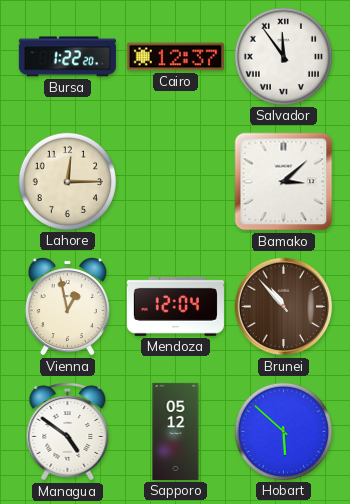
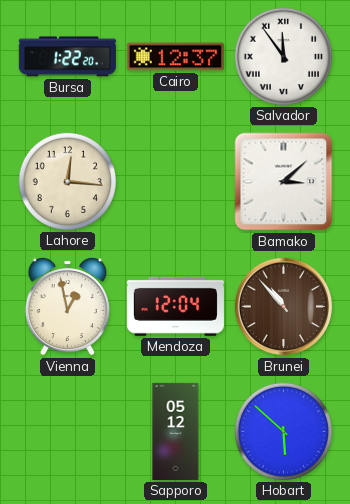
Lahore: 12:15 -> 12:16
Managua: 4:51 -> none
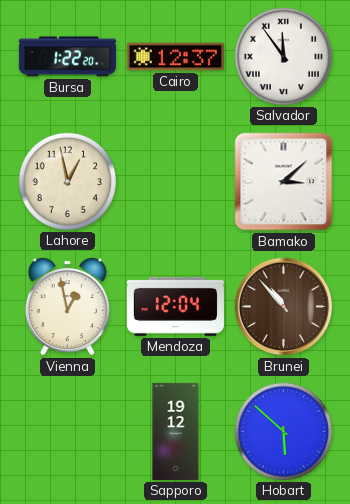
Lahore: 12:16 -> 12:58
Sapporo: 05:12 -> 19:12
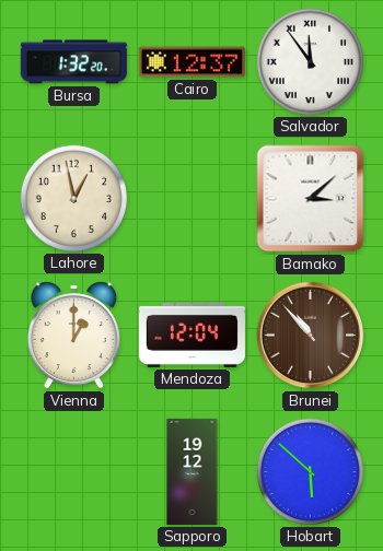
Bursa: 1:22 -> 1:32
Vienna: 12:58 -> 1:00
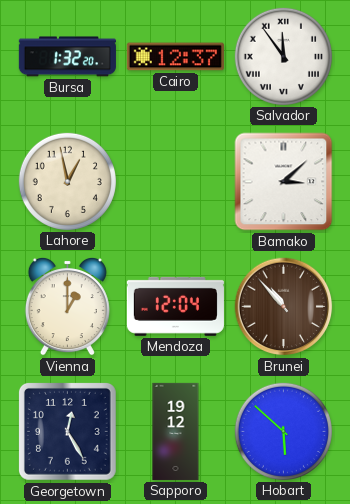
Georgetown: none -> 12:25
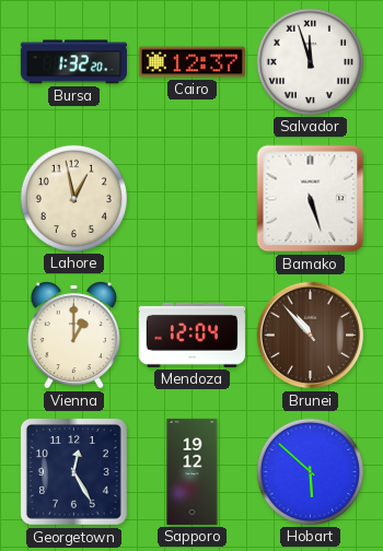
Salvador: 11:54 -> 11:57
Bamako: 3:08 -> 5:27
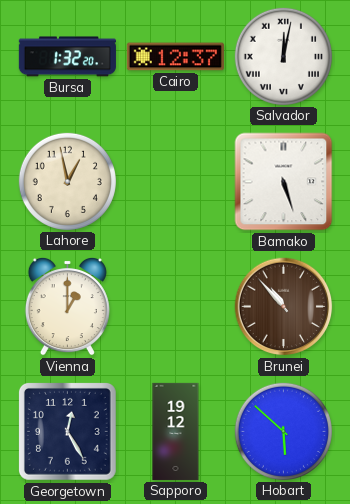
Salvador: 11:57 -> 12:02
Mendoza: 12:04 -> none
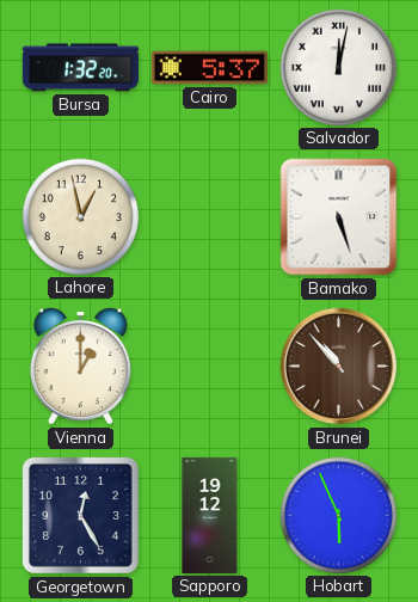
Cairo: 12:37 -> 5:37
Hobart: 5:52 -> 5:56
